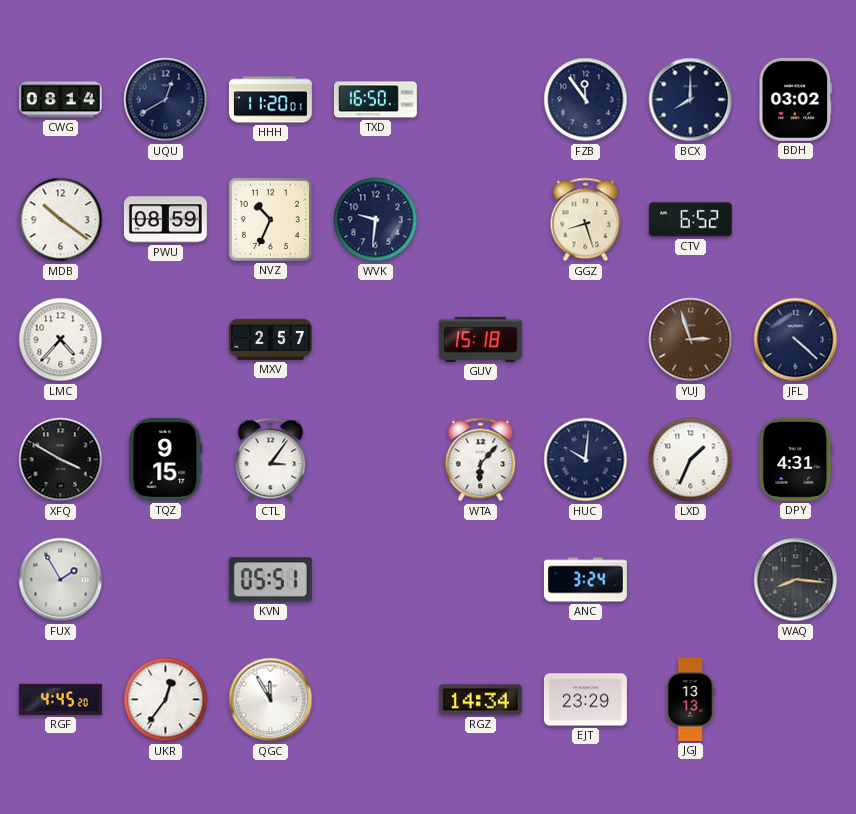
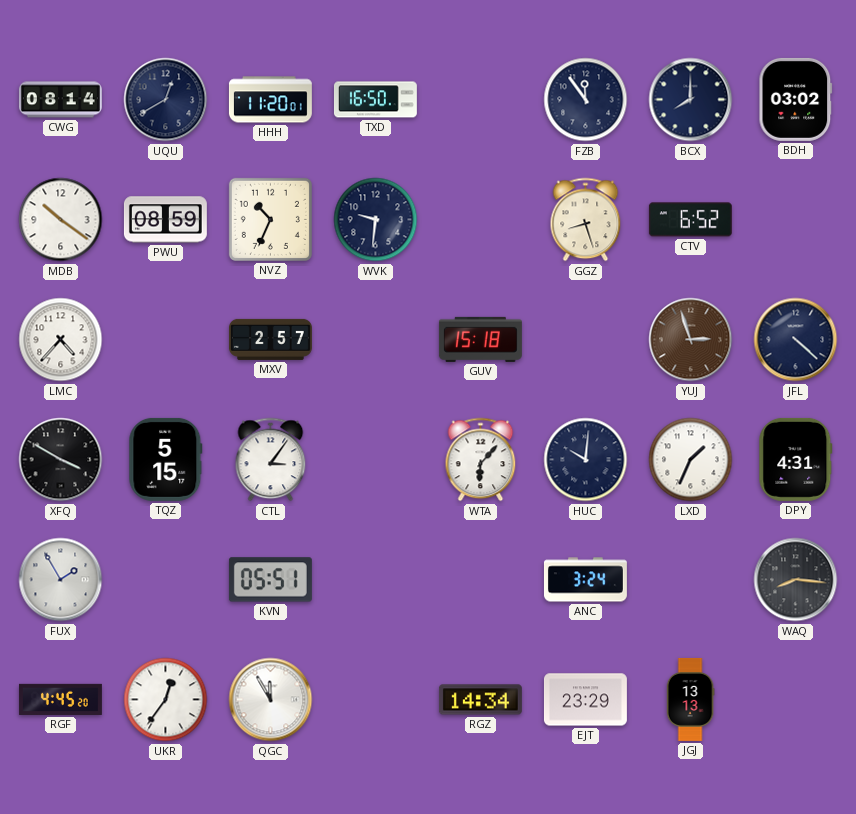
TQZ: 9:15 -> 5:15
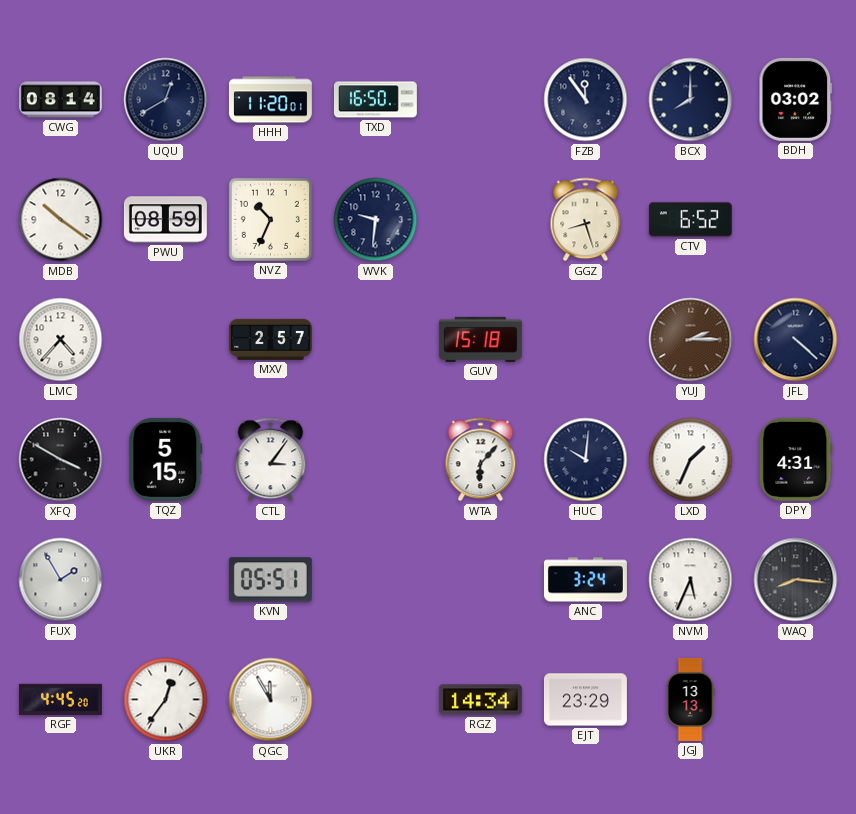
YUJ: 2:57 -> 2:15
NVM: none -> 5:34
